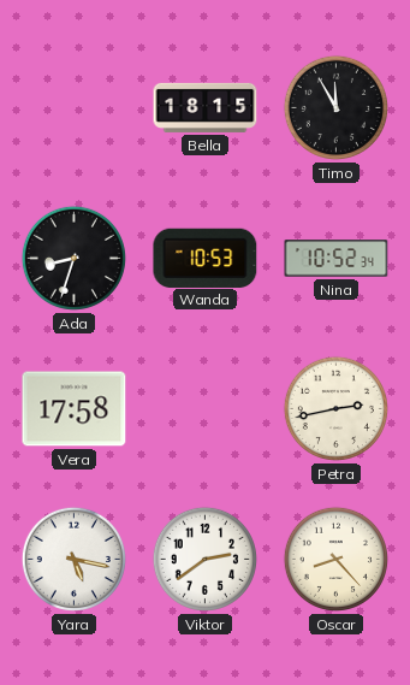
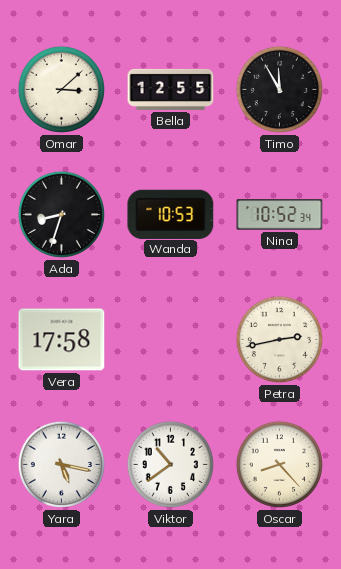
Omar: none -> 3:08
Bella: 18:15 -> 12:55
Viktor: 2:39 -> 10:39
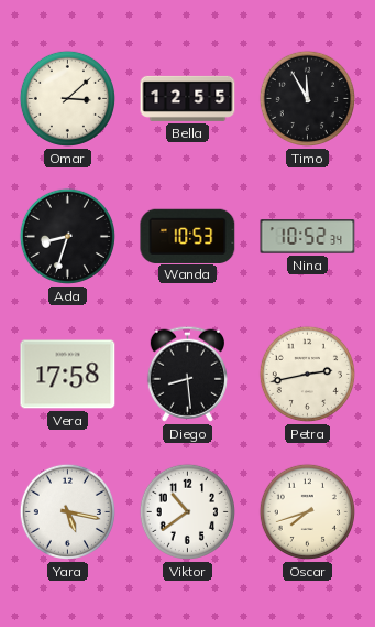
Diego: none -> 8:29
Oscar: 8:23 -> 7:42
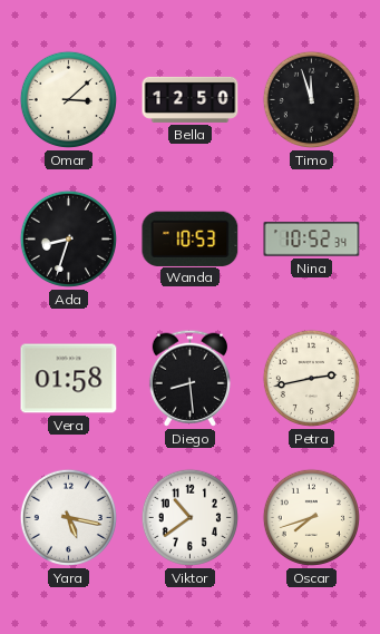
Bella: 12:55 -> 12:50
Timo: 11:55 -> 11:57
Vera: 17:58 -> 01:58
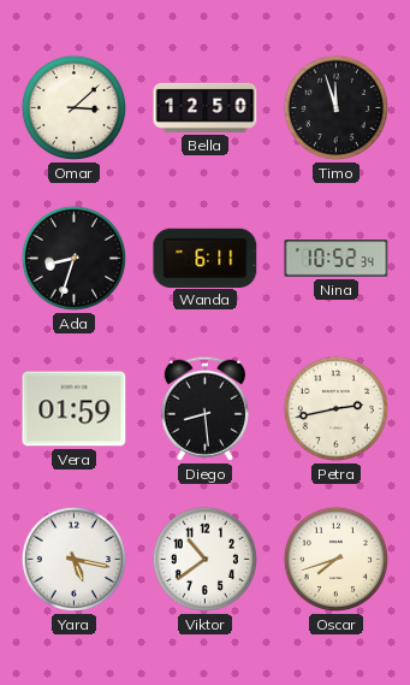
Wanda: 10:53 -> 6:11
Vera: 01:58 -> 01:59
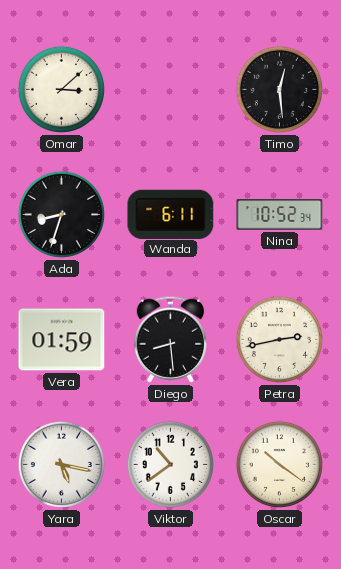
Bella: 12:50 -> none
Timo: 11:57 -> 12:29
Oscar: 7:42 -> 10:21
